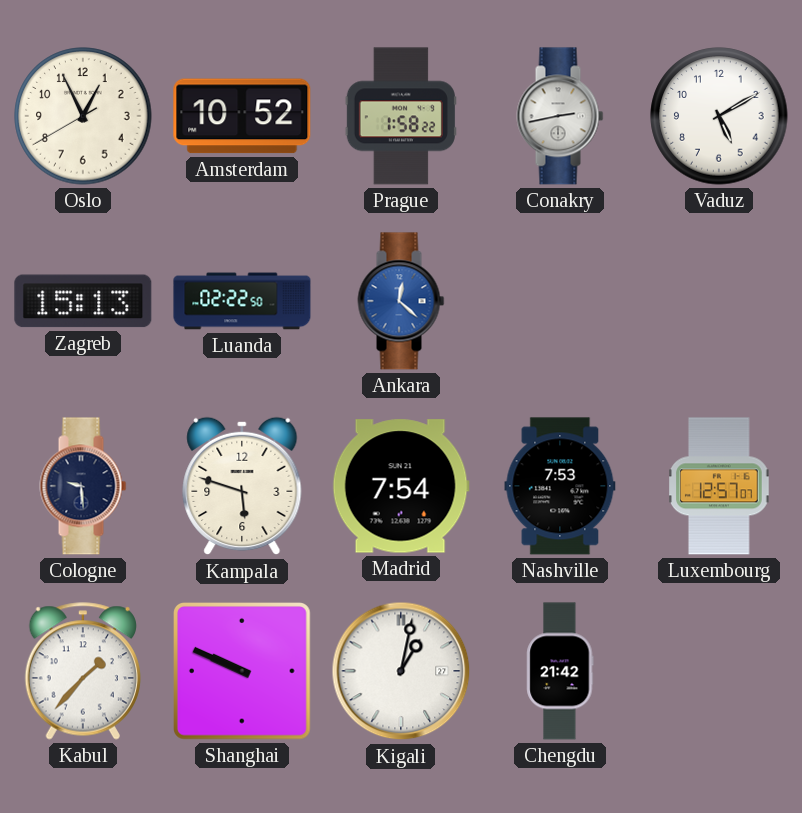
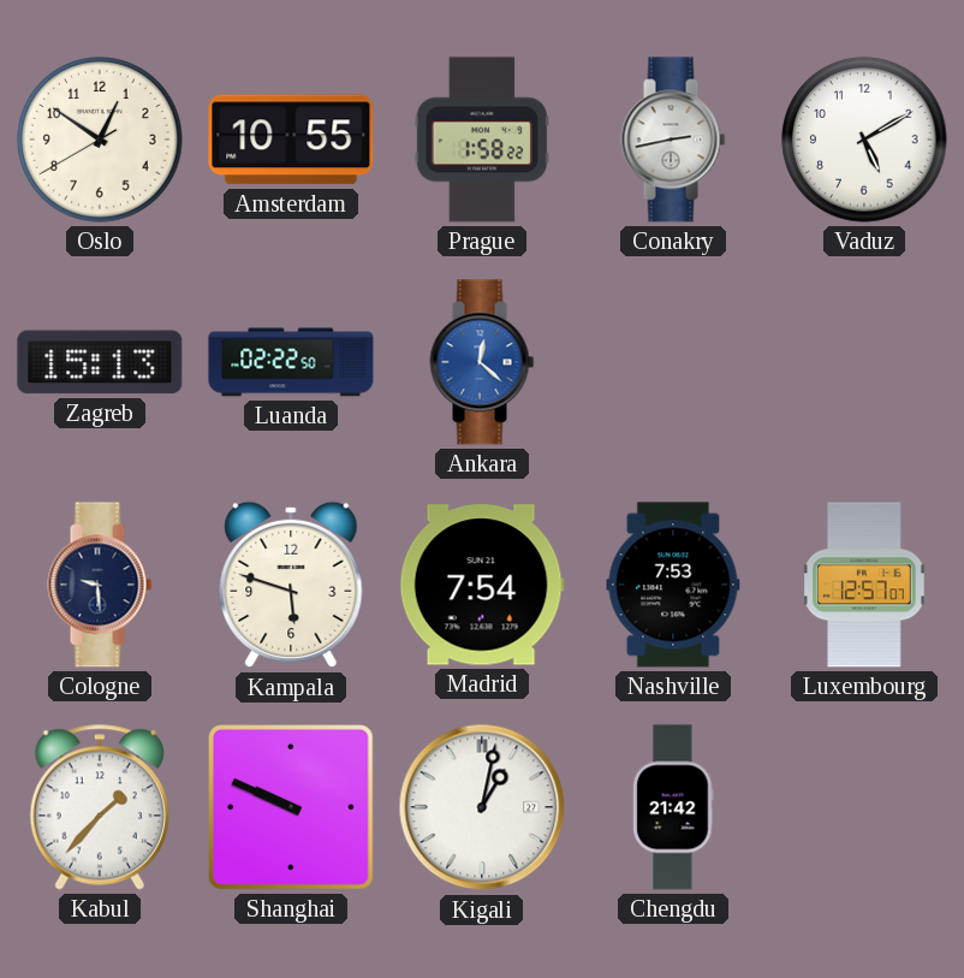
Oslo: 12:55 -> 12:50
Amsterdam: 10:52 -> 10:55
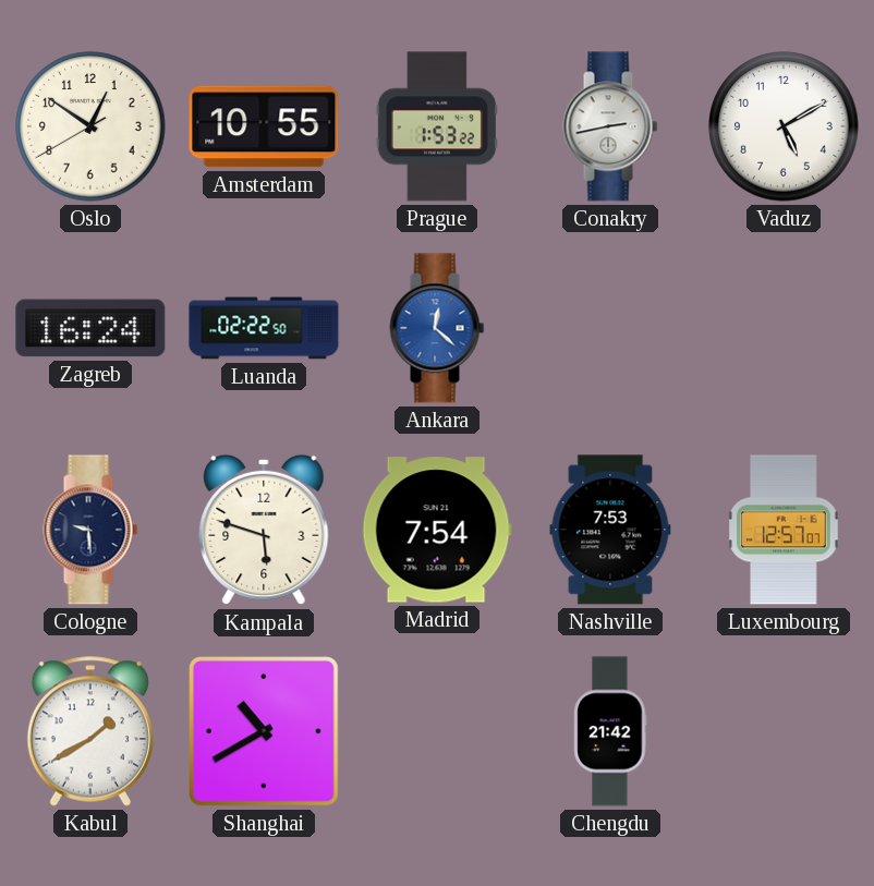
Prague: 1:58 -> 1:53
Zagreb: 15:13 -> 16:24
Kabul: 1:37 -> 1:40
Shanghai: 9:49 -> 10:40
Kigali: 1:02 -> none
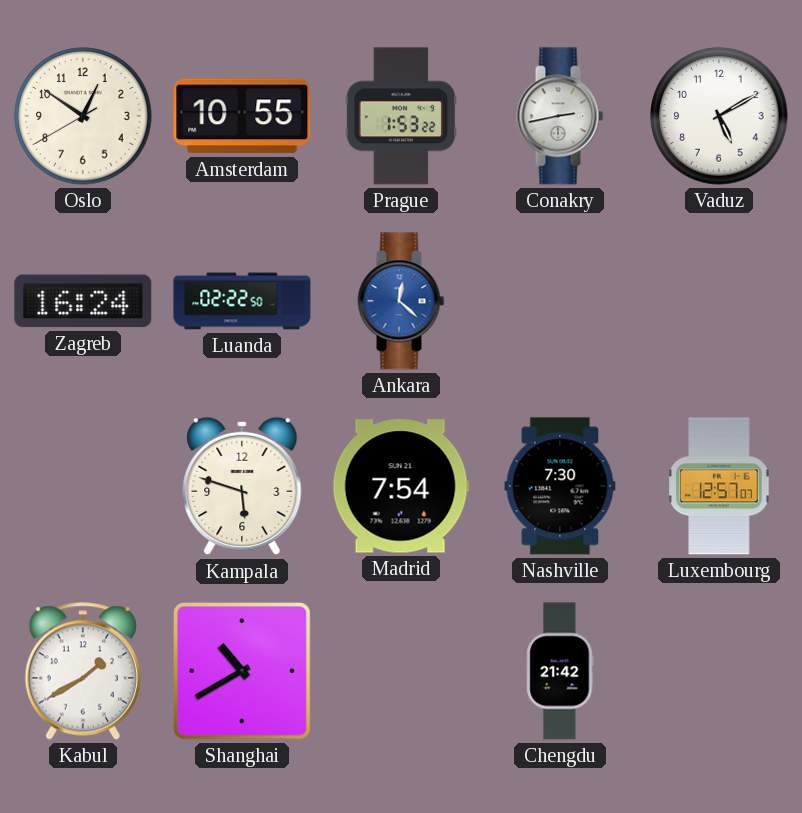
Cologne: 9:29 -> none
Nashville: 7:53 -> 7:30
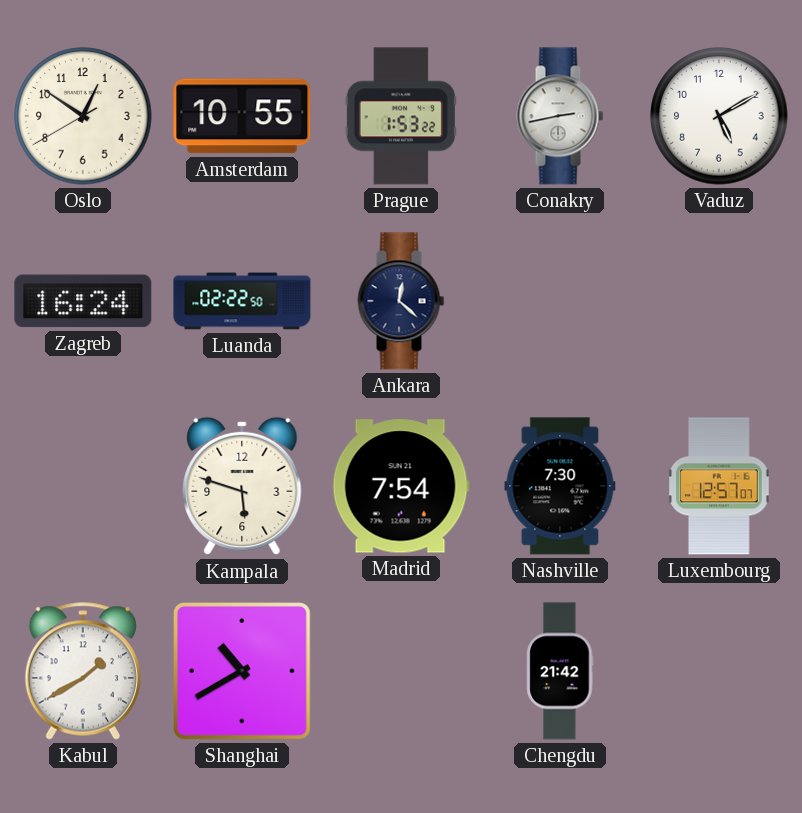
Ankara dial: blue -> navy
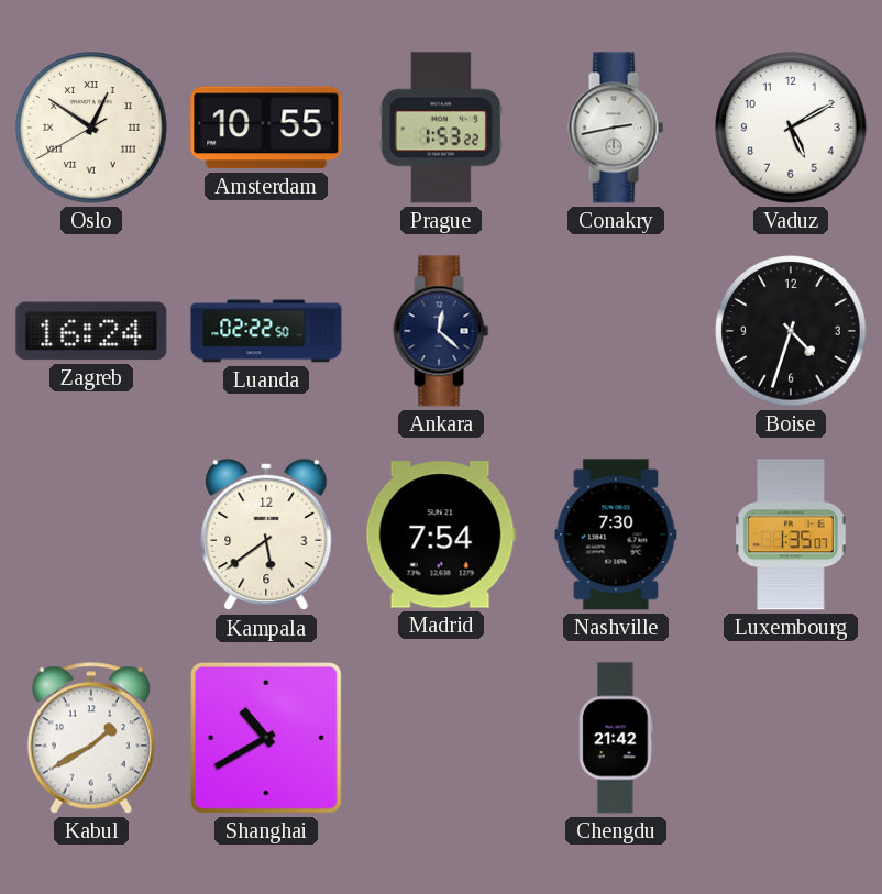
Oslo numerals: Arabic -> Roman
Boise: none -> 4:33
Kampala: 5:48 -> 5:39
Luxembourg: 12:57 -> 1:35
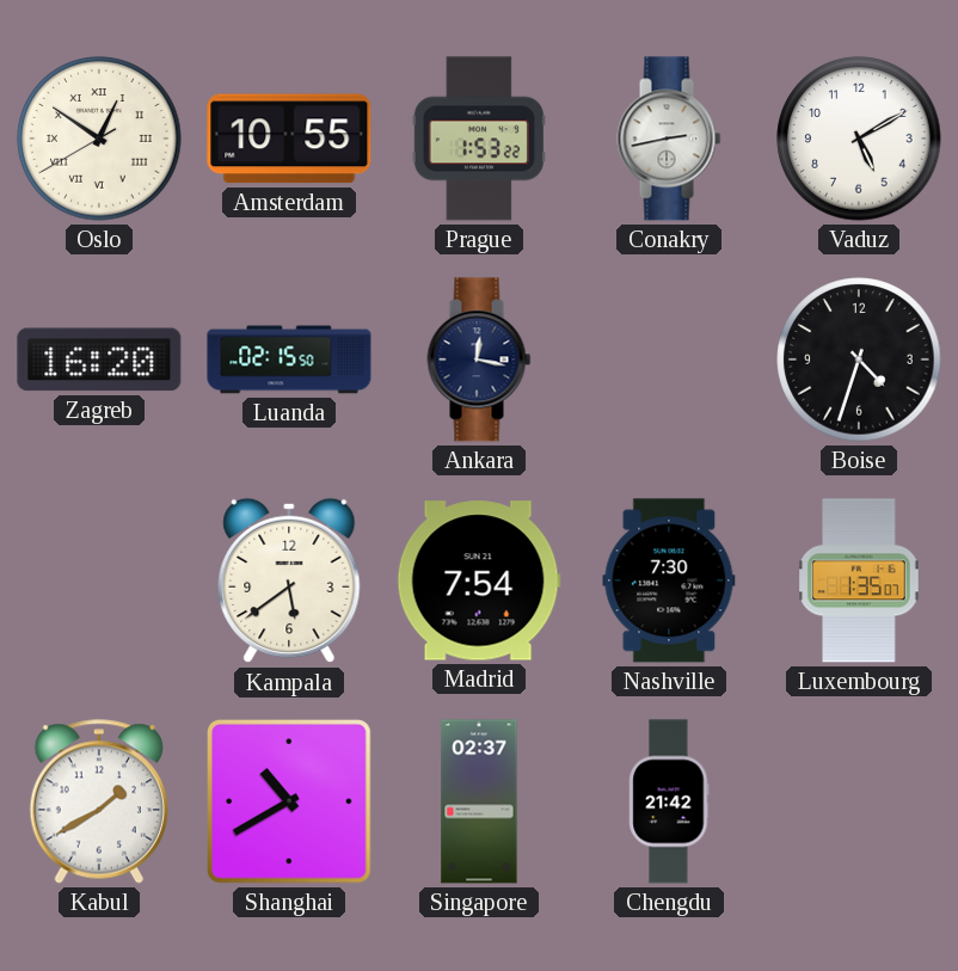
Zagreb: 16:24 -> 16:20
Luanda: 02:22 -> 02:15
Ankara: 12:22 -> 12:17
Singapore: none -> 02:37
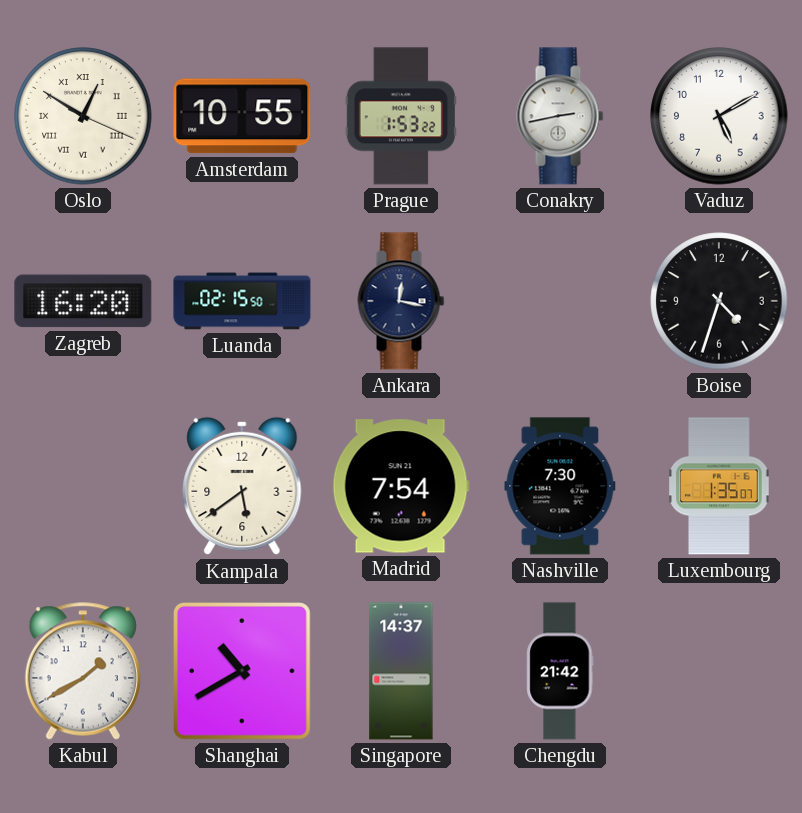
Oslo: 12:50:40 -> 12:50:19
Singapore: 02:37 -> 14:37
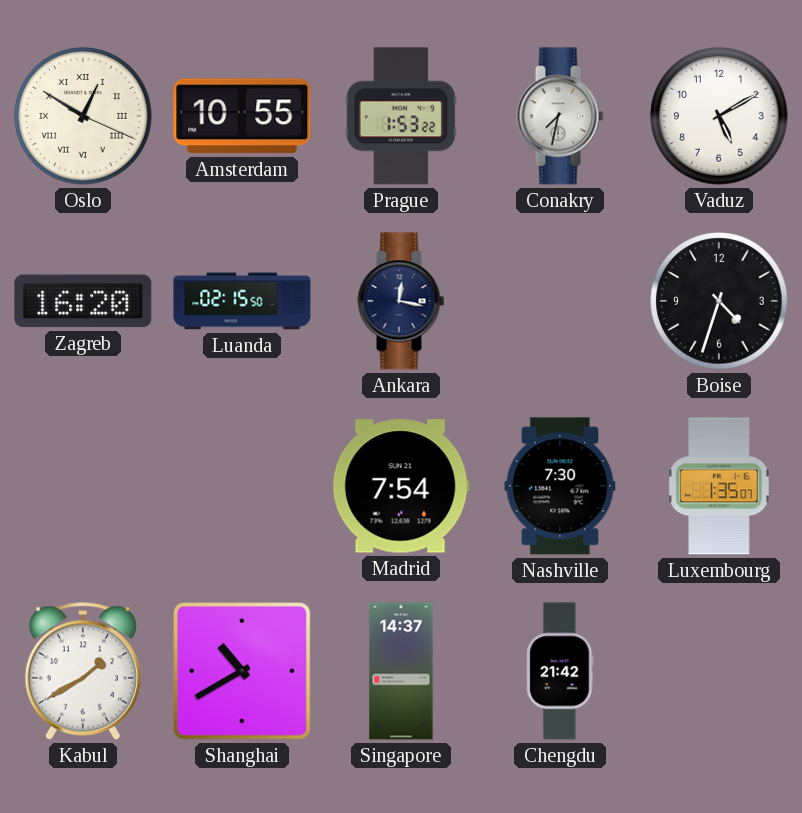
Conakry: 2:43 -> 7:32
Kampala: 5:39 -> none
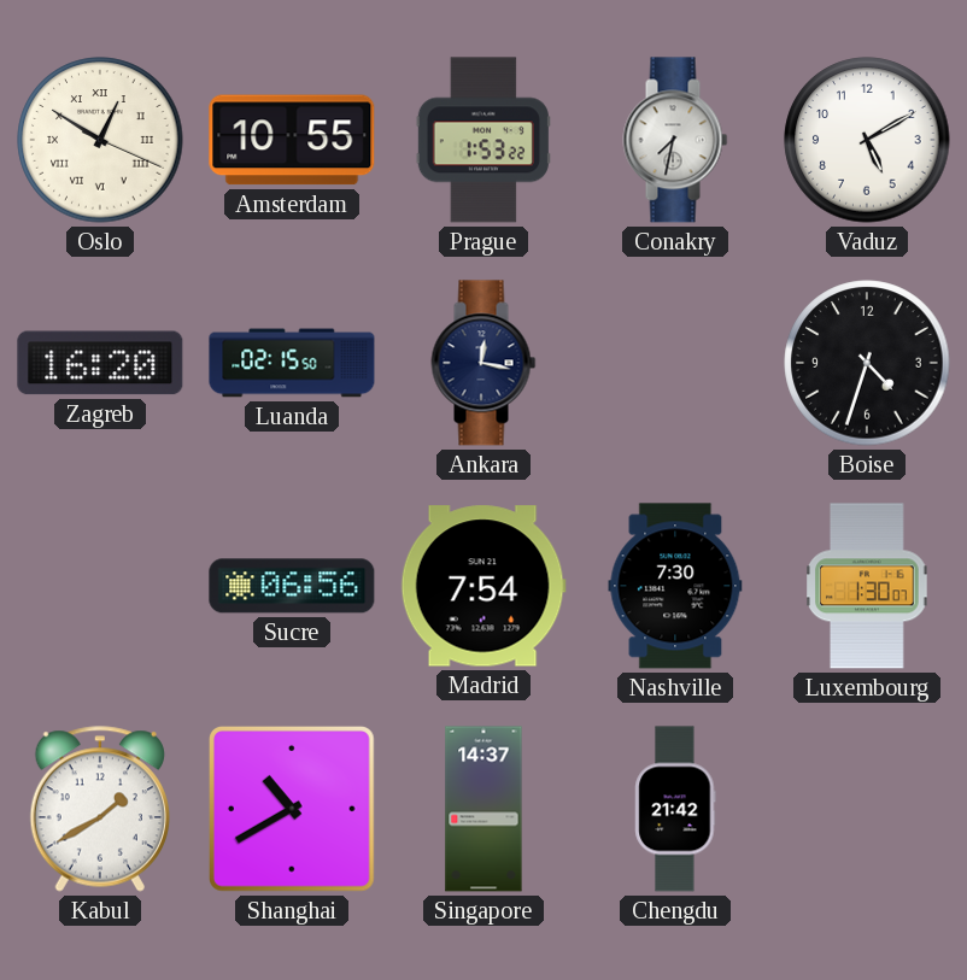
Sucre: none -> 06:56
Luxembourg: 1:35 -> 1:30
